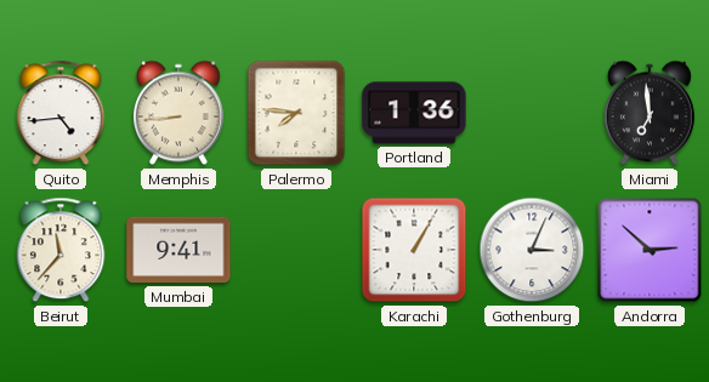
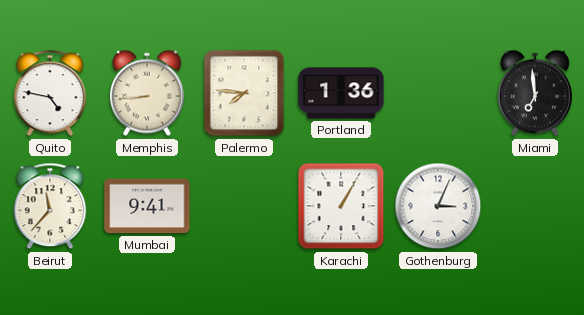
Quito: 4:44 -> 4:47
Andorra: 2:52 -> none
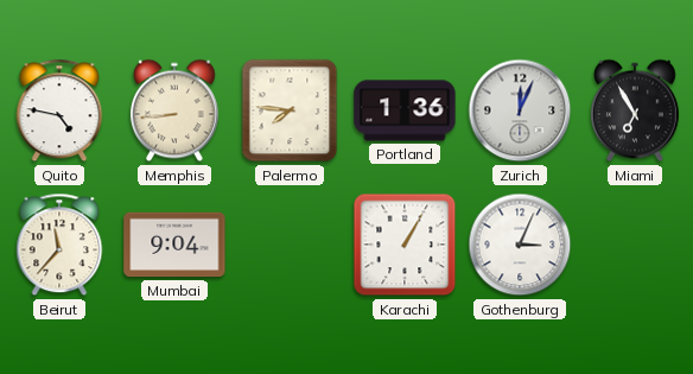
Zurich: none -> 12:04
Miami: 6:59 -> 6:55
Mumbai: 9:41 -> 9:04
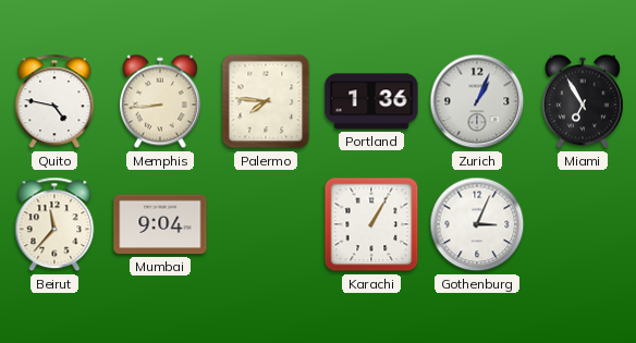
Zurich: 12:04 -> 1:04
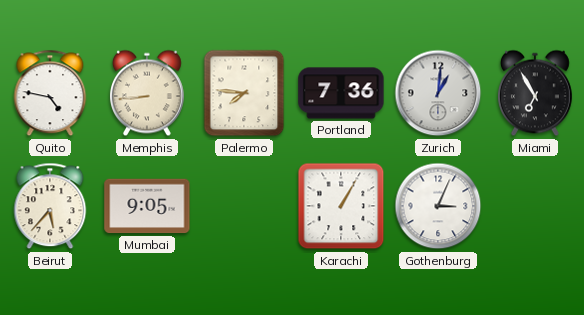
Portland: 1:36 -> 7:36
Zurich: 1:04 -> 1:01
Beirut: 11:37 -> 5:37
Mumbai: 9:04 -> 9:05
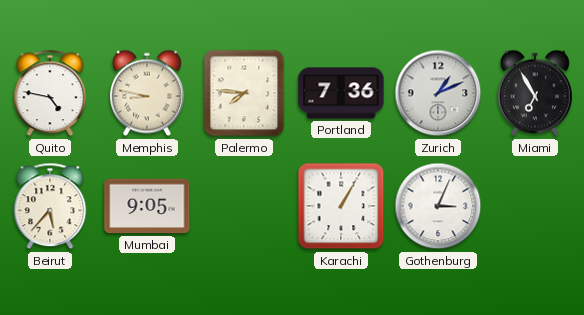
Memphis: 8:44 -> 8:47
Zurich: 1:01 -> 1:11
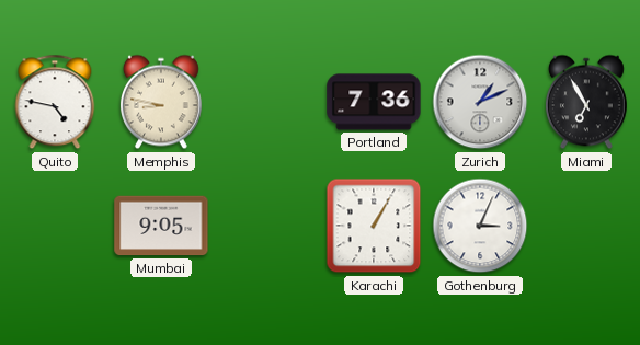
Palermo: 7:46 -> none
Beirut: 5:37 -> none
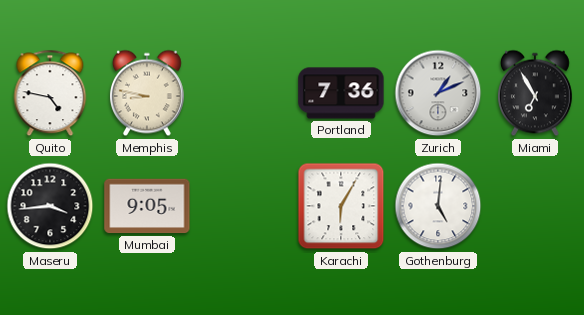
Maseru: none -> 3:44
Karachi: 1:05 -> 6:05
Gothenburg: 3:04 -> 5:01
